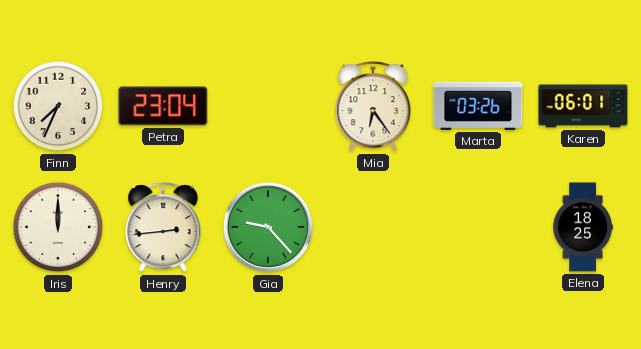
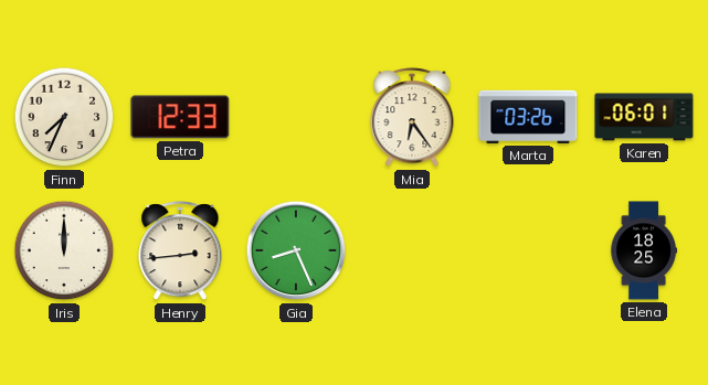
Petra: 23:04 -> 12:33
Gia: 9:23 -> 8:26
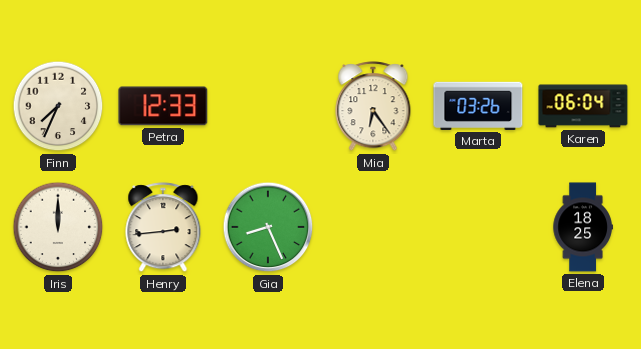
Karen: 06:01 -> 06:04
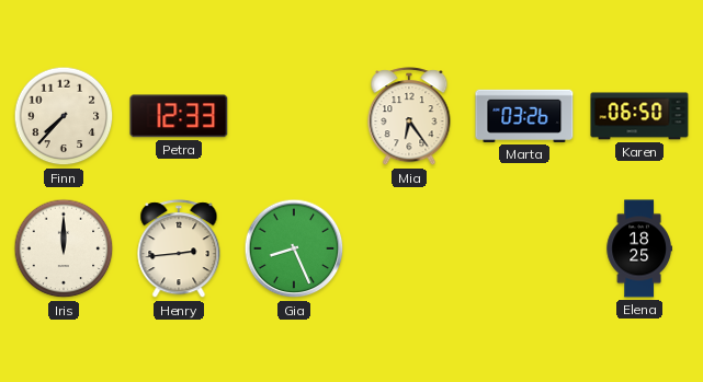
Finn: 7:34 -> 7:37
Karen: 06:04 -> 06:50
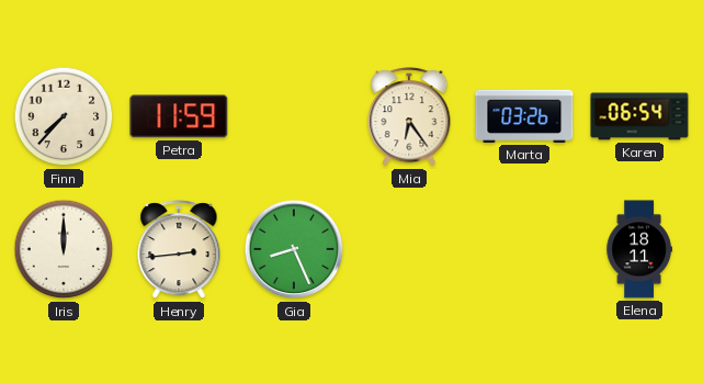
Petra: 12:33 -> 11:59
Karen: 06:50 -> 06:54
Elena: 18:25 -> 18:11
